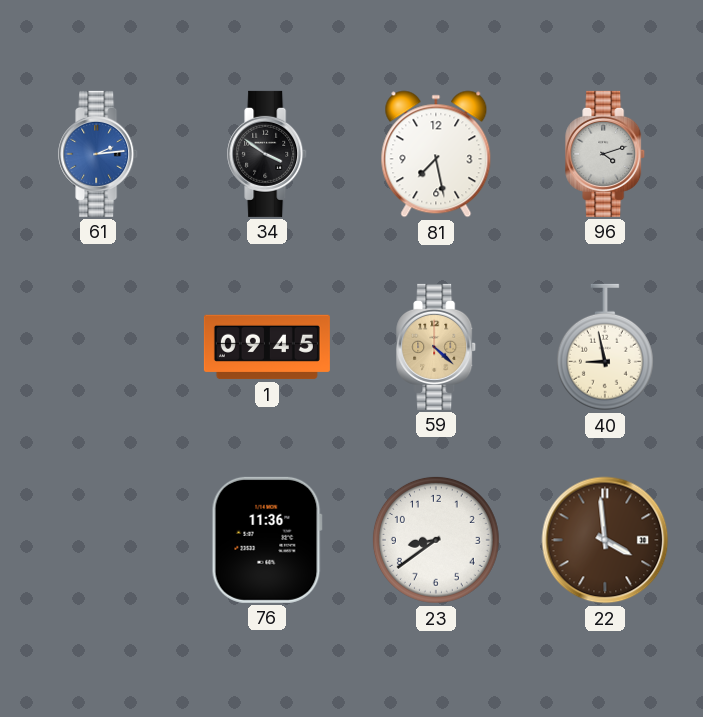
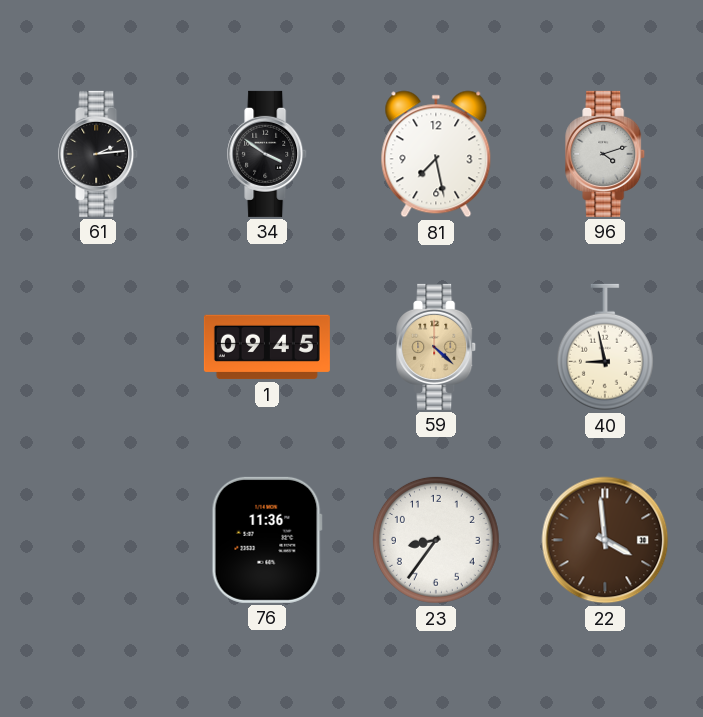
61 dial: blue -> black
23: 8:39 -> 8:36
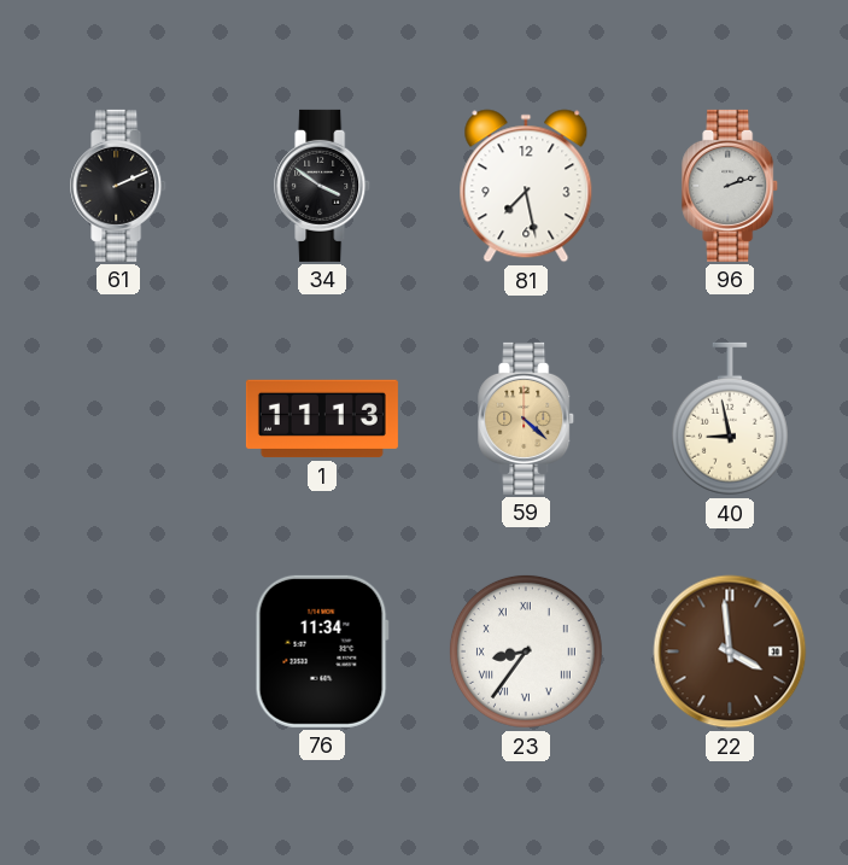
61: 2:14 -> 2:11
96: 4:12 -> 2:12
1: 09:45 -> 11:13
76: 11:36 -> 11:34
23 numerals: Arabic -> Roman
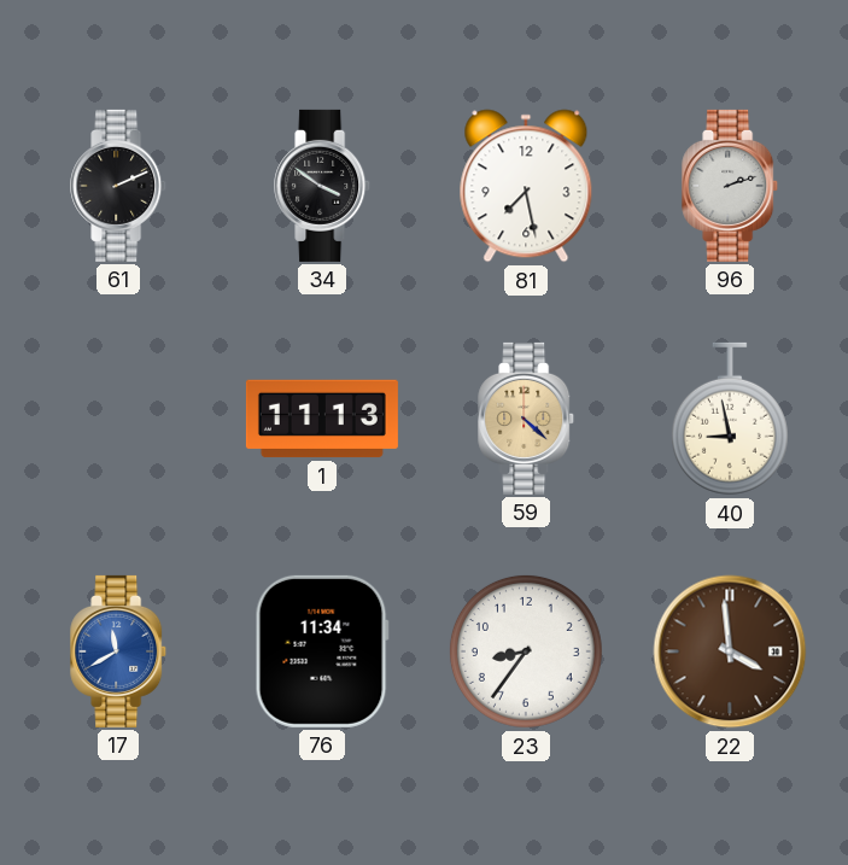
17: none -> 11:40
23 numerals: Roman -> Arabic
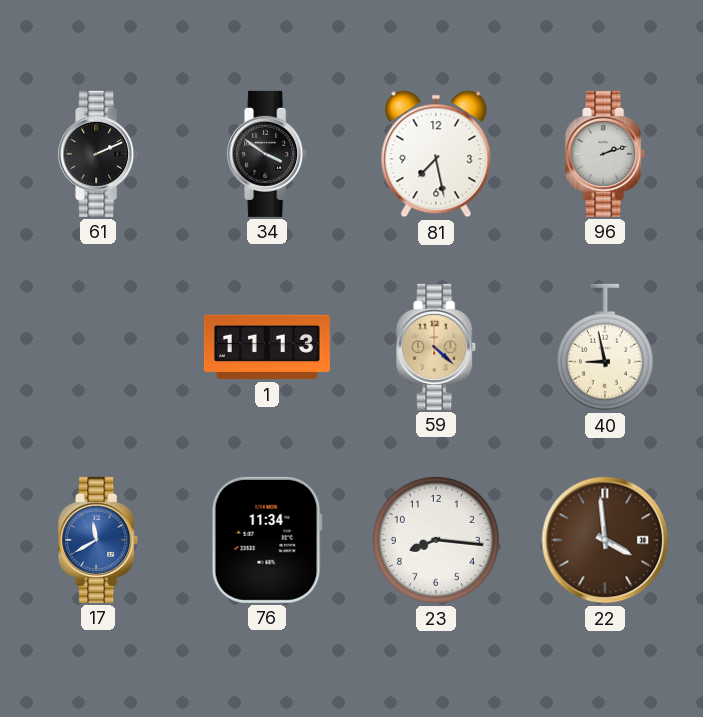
23: 8:36 -> 8:16
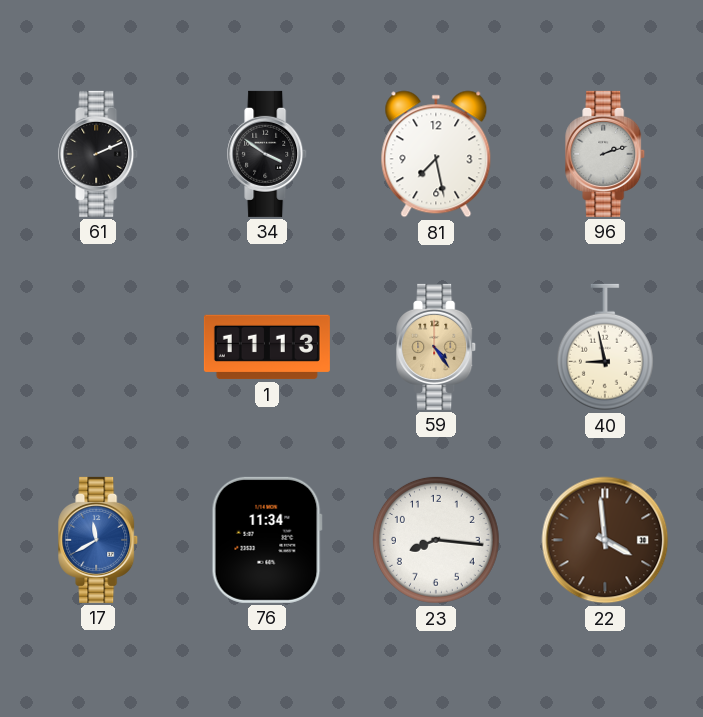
59: 4:22 -> 4:24
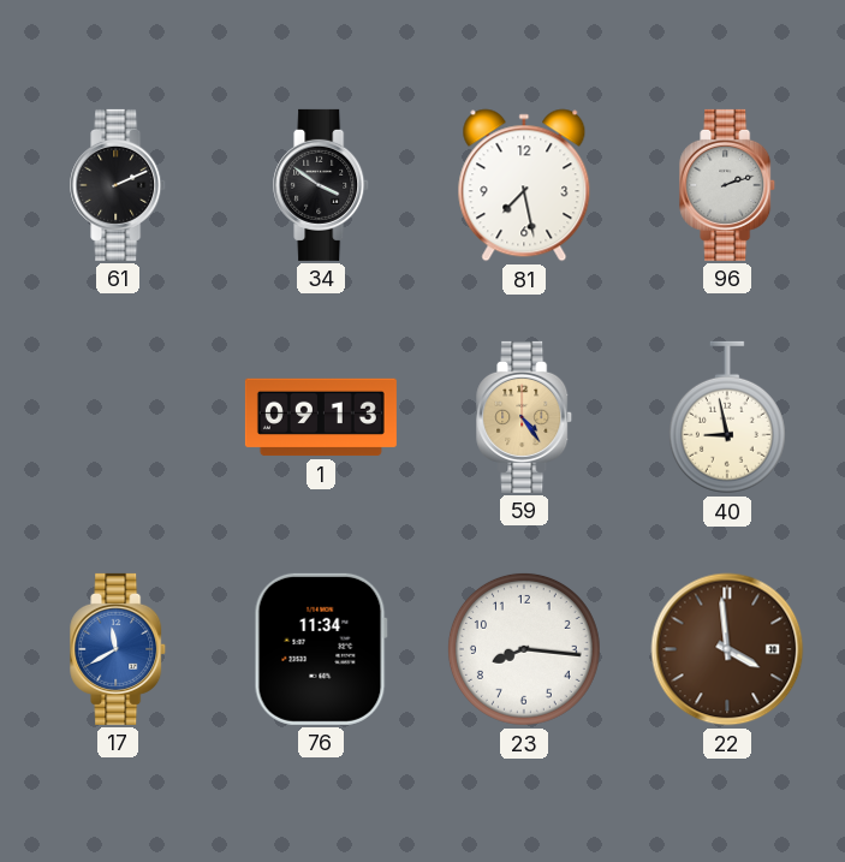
1: 11:13 -> 09:13
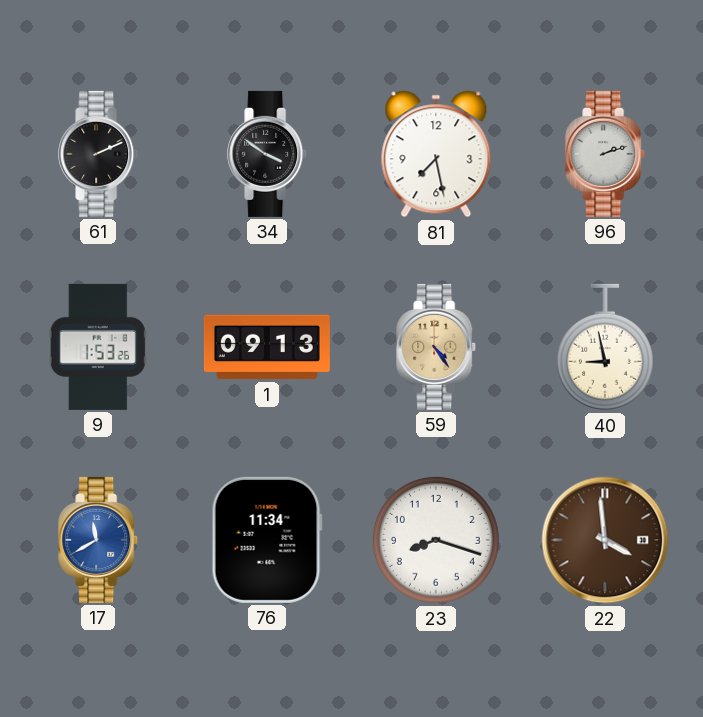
9: none -> 1:53
23: 8:16 -> 8:18
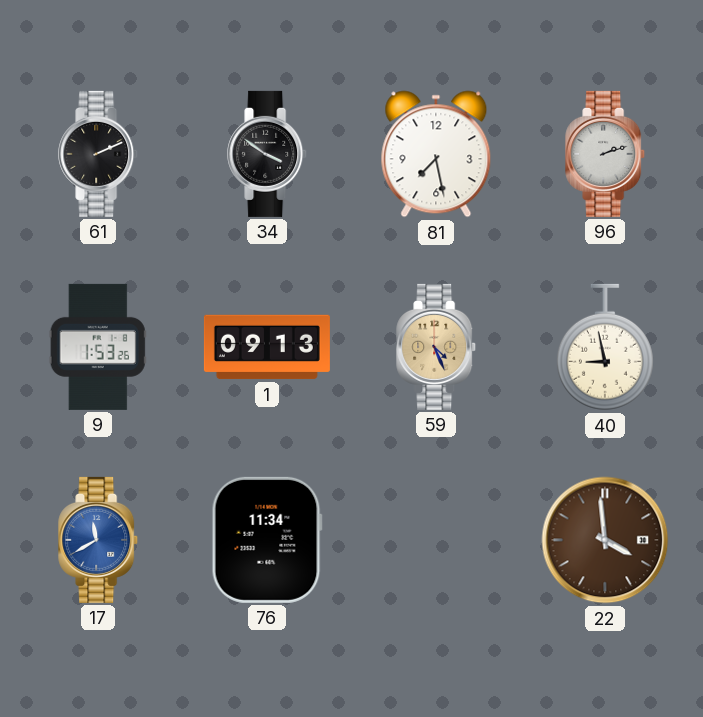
59: 4:24 -> 4:26
23: 8:18 -> none
